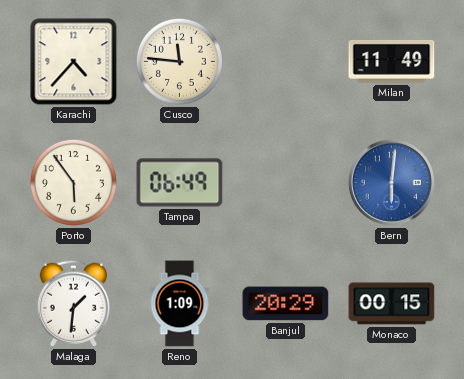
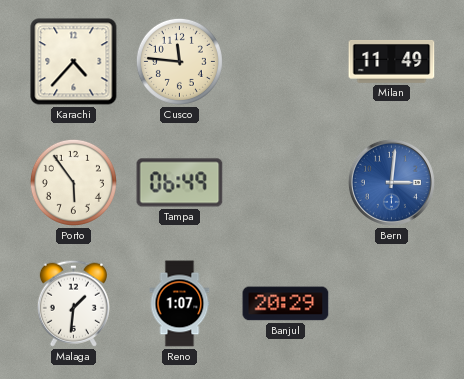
Bern: 6:01 -> 3:01
Reno: 1:09 -> 1:07
Monaco: 00:15 -> none
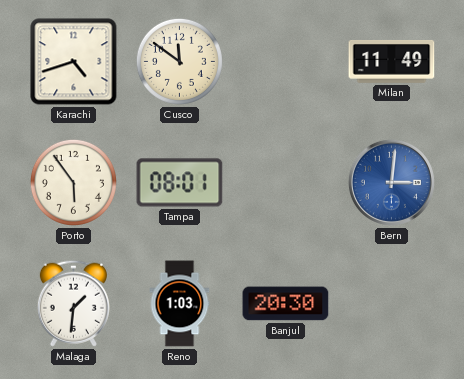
Karachi: 4:37 -> 4:42
Cusco: 11:46 -> 11:51
Tampa: 06:49 -> 08:01
Reno: 1:07 -> 1:03
Banjul: 20:29 -> 20:30
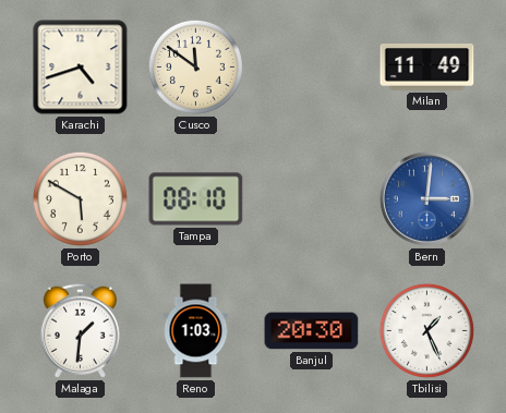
Porto: 5:54 -> 5:50
Tampa: 08:01 -> 08:10
Tbilisi: none -> 1:26
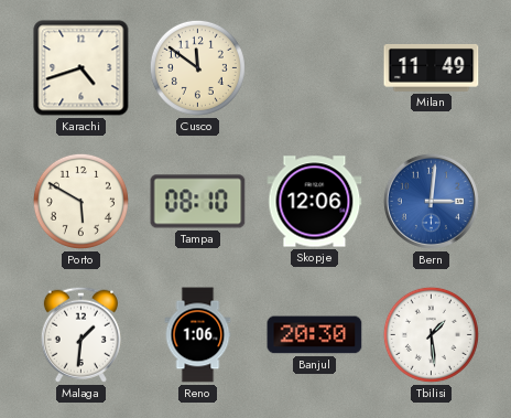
Skopje: none -> 12:06
Reno: 1:03 -> 1:06
Tbilisi: 1:26 -> 1:29
